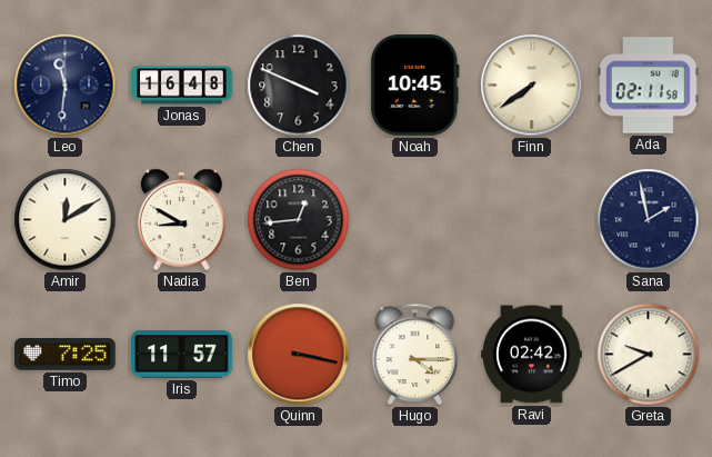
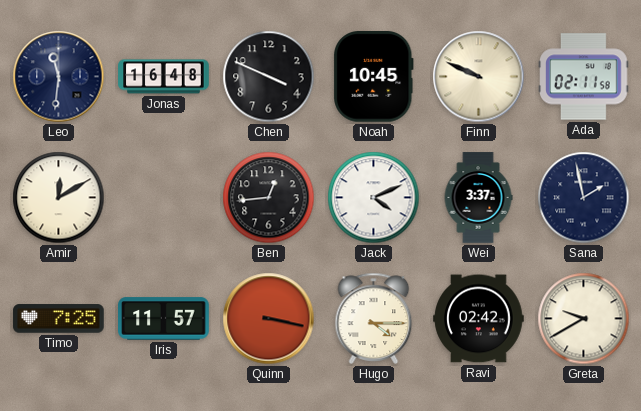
Finn: 7:39 -> 9:49
Nadia: 8:50 -> none
Jack: none -> 4:11
Wei: none -> 3:37
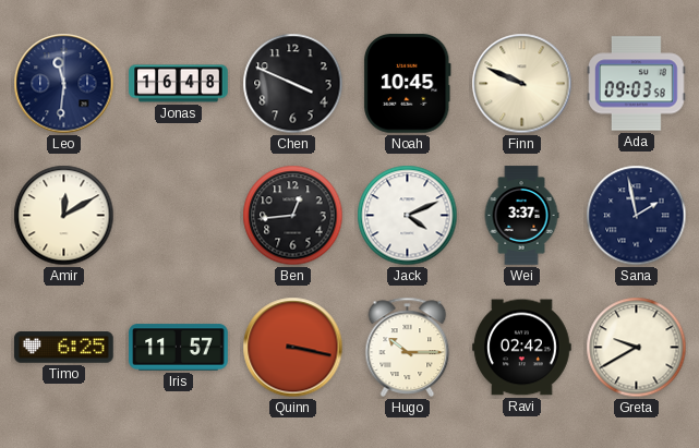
Ada: 02:11 -> 09:03
Timo: 7:25 -> 6:25
Hugo: 4:15 -> 10:15
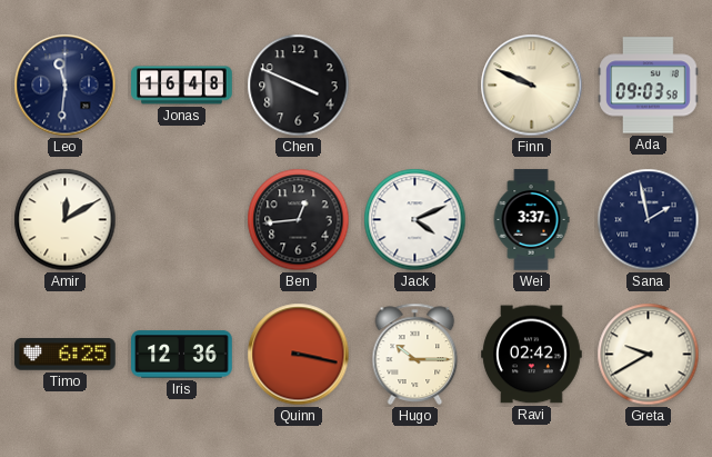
Noah: 10:45 -> none
Iris: 11:57 -> 12:36
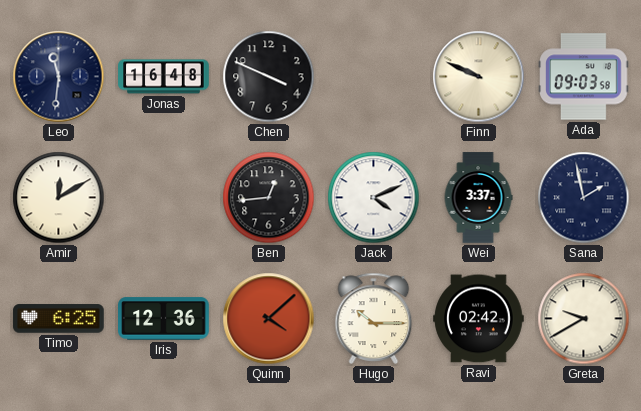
Quinn: 3:17 -> 4:08
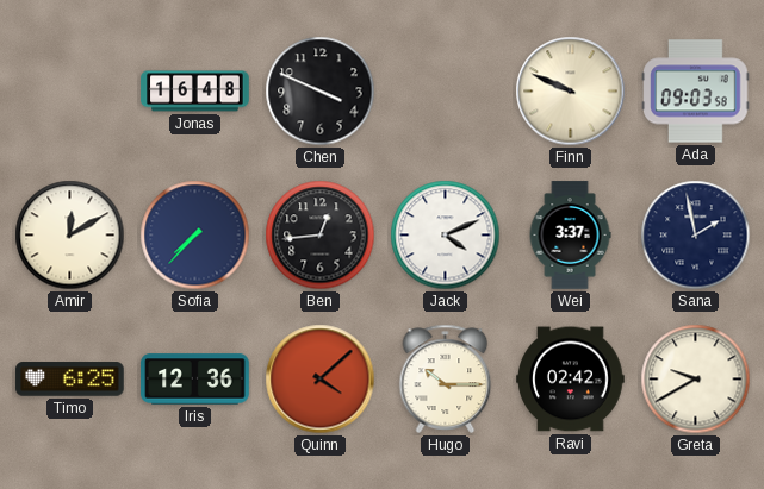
Leo: 11:31 -> none
Sofia: none -> 7:37
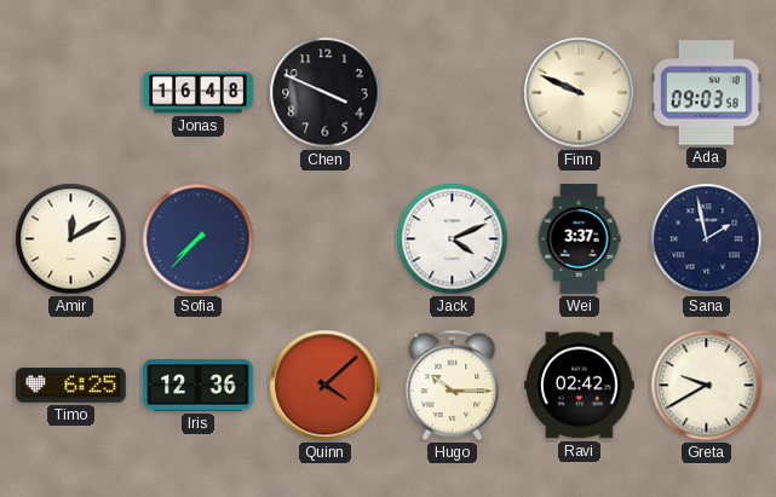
Ben: 12:44 -> none
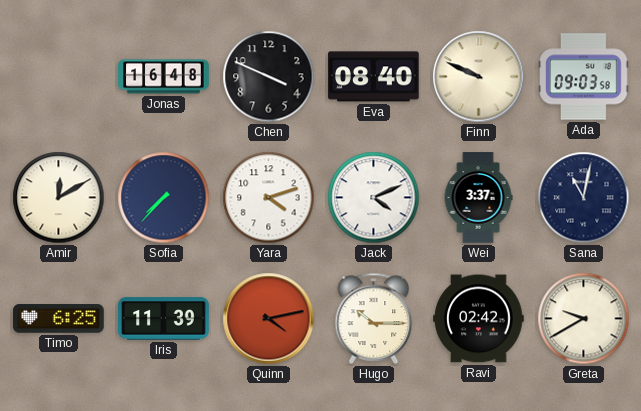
Eva: none -> 08:40
Yara: none -> 4:12
Sana: 1:58 -> 11:02
Iris: 12:36 -> 11:39
Quinn: 4:08 -> 4:13
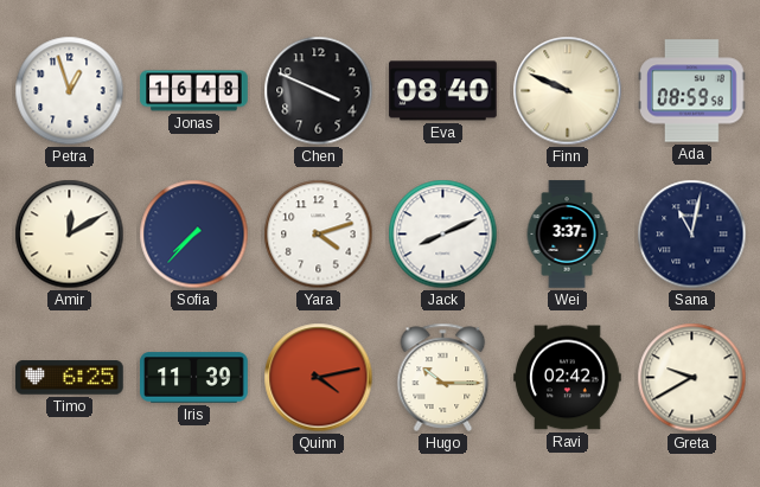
Petra: none -> 12:57
Ada: 09:03 -> 08:59
Jack: 4:11 -> 8:11
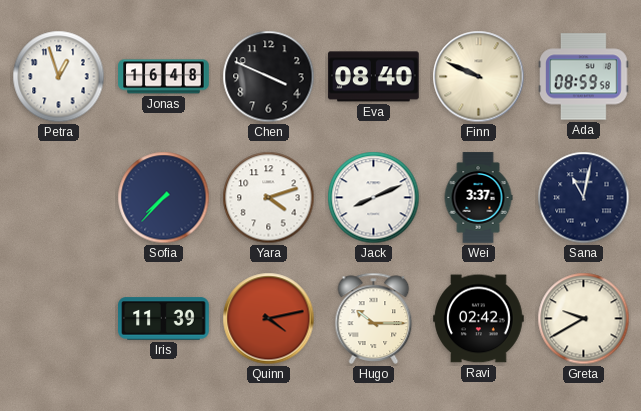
Amir: 12:10 -> none
Timo: 6:25 -> none
